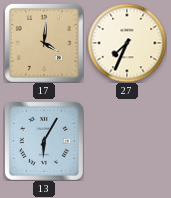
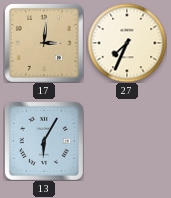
17: 4:01 -> 3:01
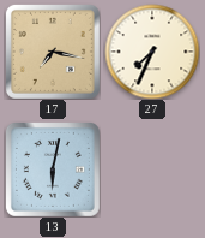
17: 3:01 -> 7:17
13: 6:05 -> 6:02
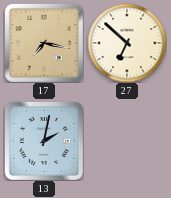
27: 7:34 -> 6:52
13: 6:02 -> 2:02
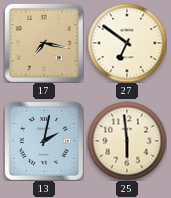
27: 6:52 -> 6:51
25: none -> 5:59
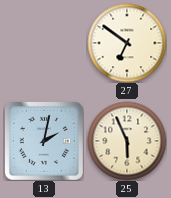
17: 7:17 -> none
25: 5:59 -> 5:56
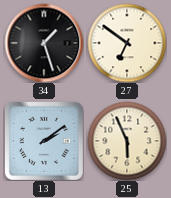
34: none -> 1:27
13: 2:02 -> 2:09
